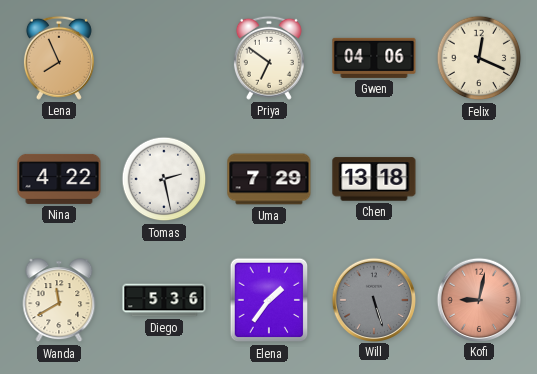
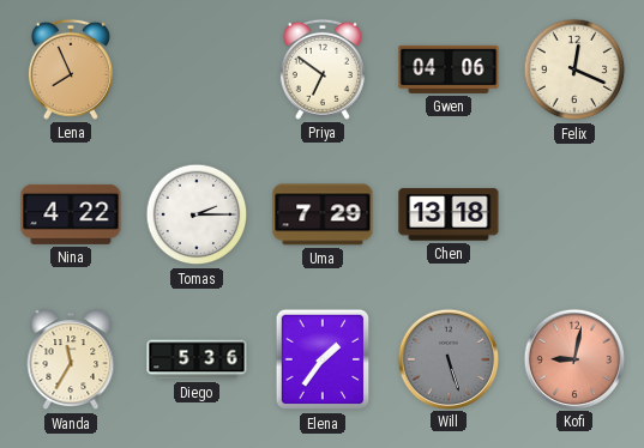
Tomas: 2:28 -> 2:15
Wanda: 11:40 -> 11:35
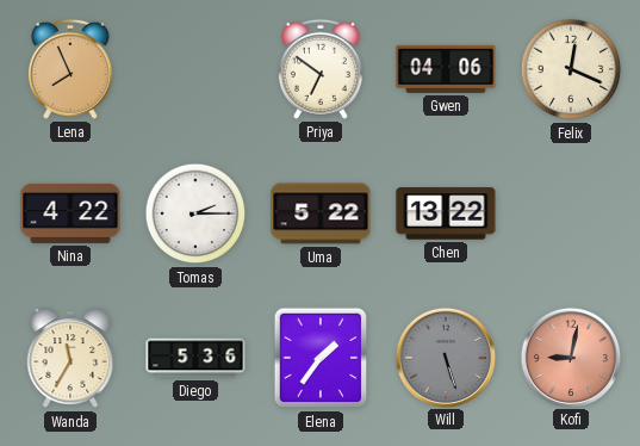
Uma: 7:29 -> 5:22
Chen: 13:18 -> 13:22
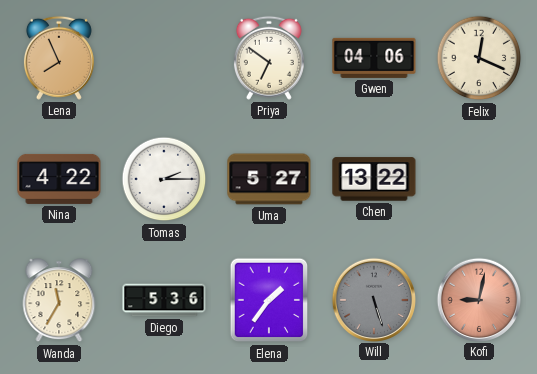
Uma: 5:22 -> 5:27
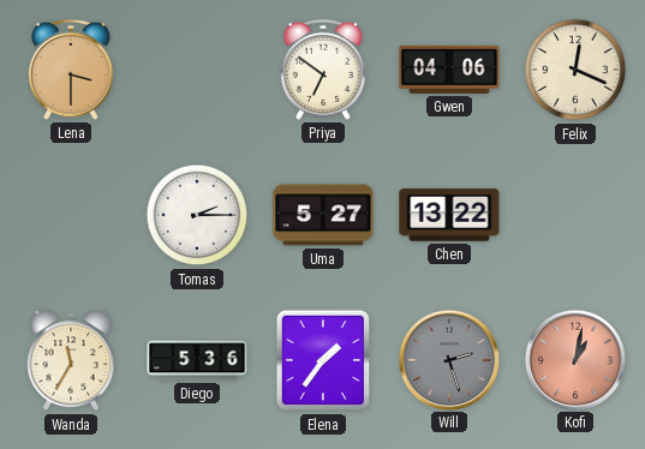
Lena: 7:56 -> 3:30
Nina: 4:22 -> none
Will: 5:27 -> 2:27
Kofi: 9:02 -> 1:02
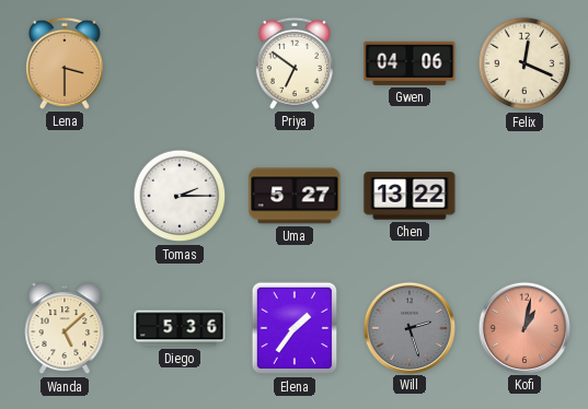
Wanda: 11:35 -> 5:08
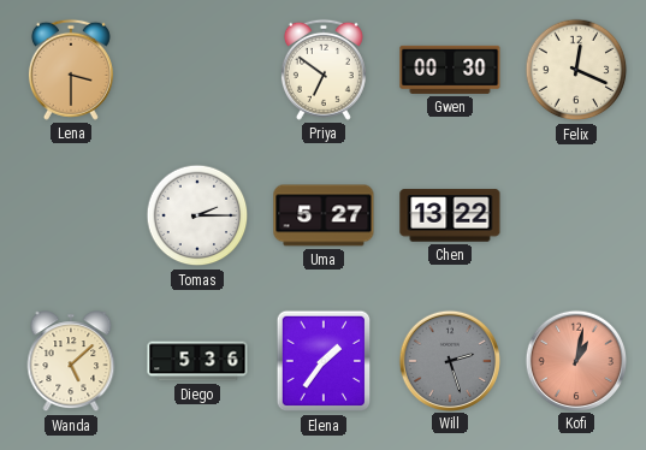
Gwen: 04:06 -> 00:30
